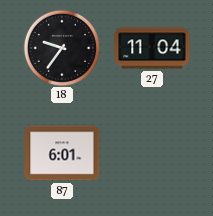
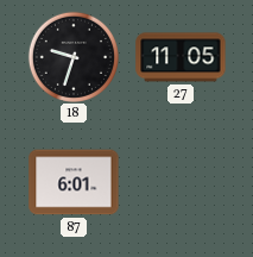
18: 9:36 -> 9:33
27: 11:04 -> 11:05
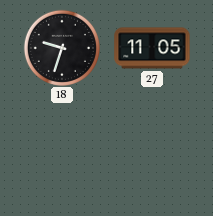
87: 6:01 -> none
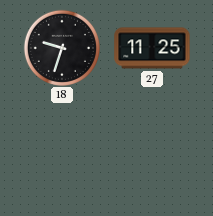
27: 11:05 -> 11:25
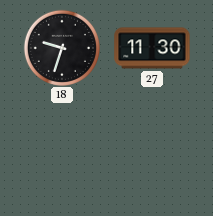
27: 11:25 -> 11:30
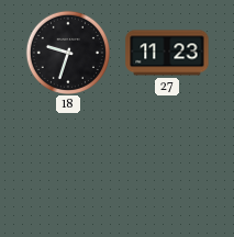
27: 11:30 -> 11:23
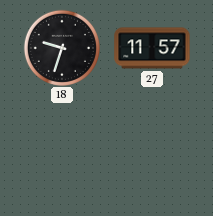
27: 11:23 -> 11:57
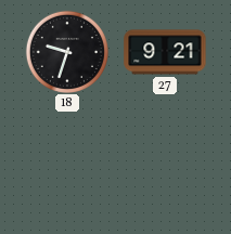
27: 11:57 -> 9:21
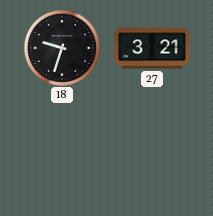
27: 9:21 -> 3:21
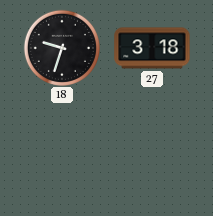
27: 3:21 -> 3:18
